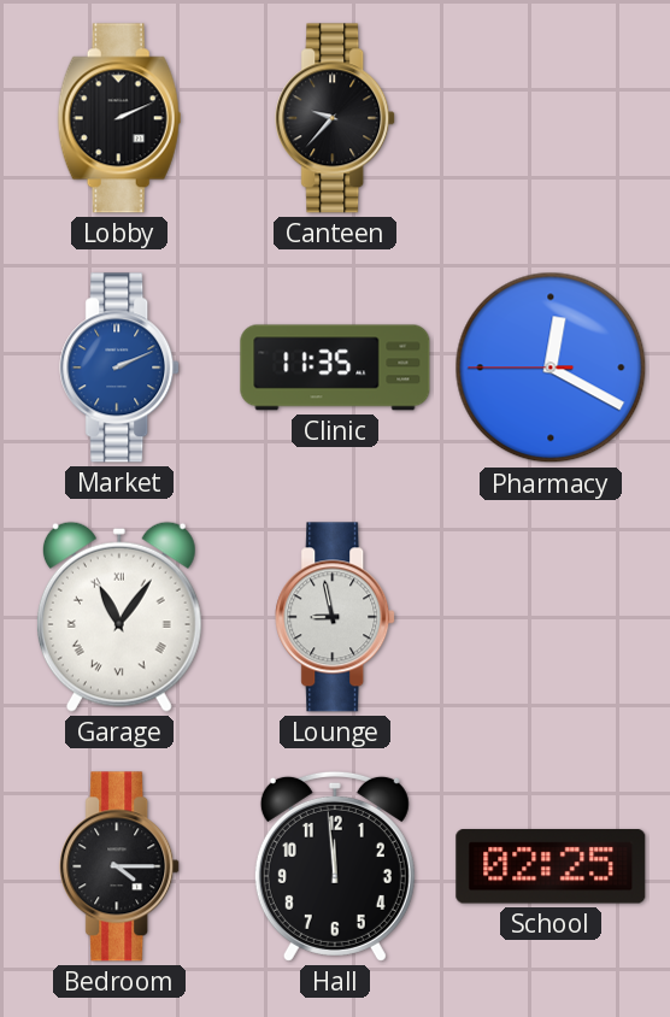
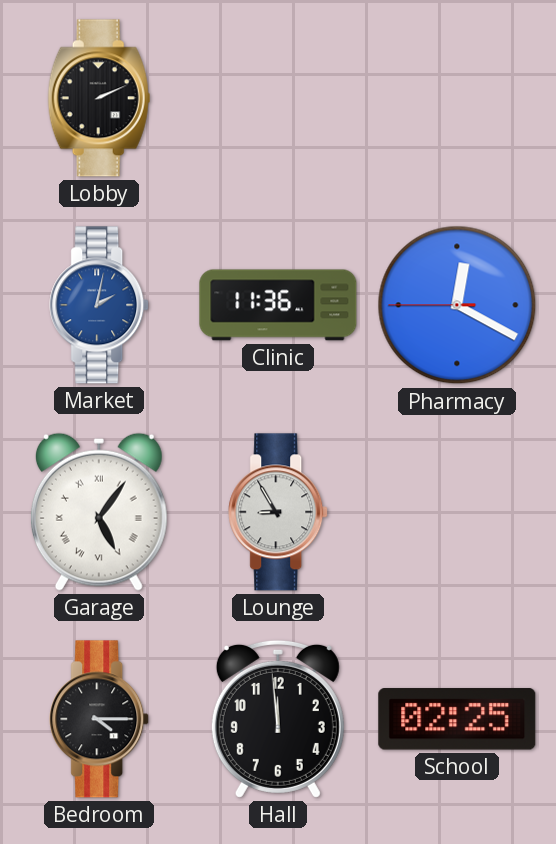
Canteen: 9:37 -> none
Market: 2:11 -> 2:02
Clinic: 11:35 -> 11:36
Garage: 11:06 -> 5:06
Lounge: 8:58 -> 8:55
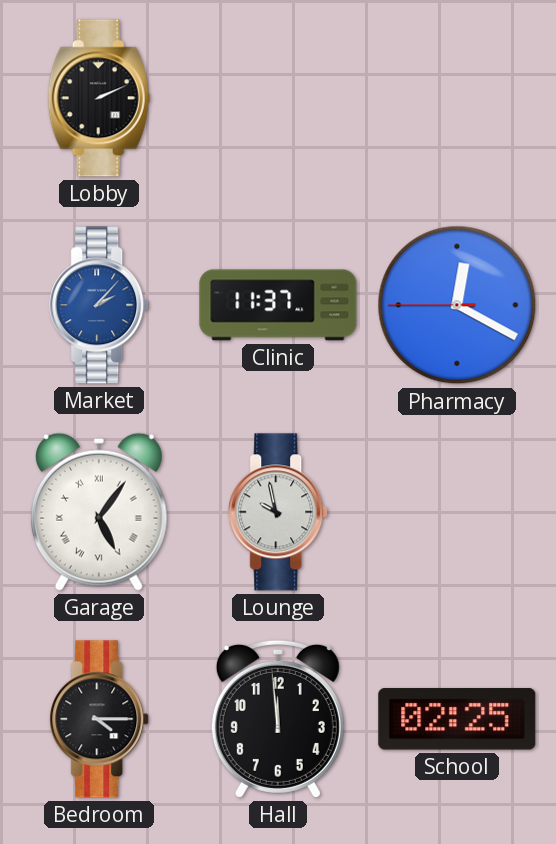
Market: 2:02 -> 2:07
Clinic: 11:36 -> 11:37
Lounge: 8:55 -> 9:58
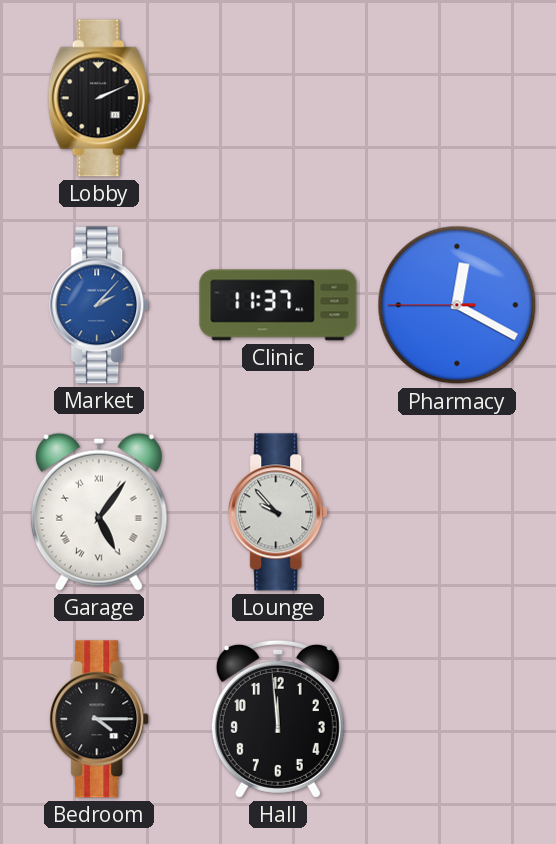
Lounge: 9:58 -> 9:53
School: 02:25 -> none
